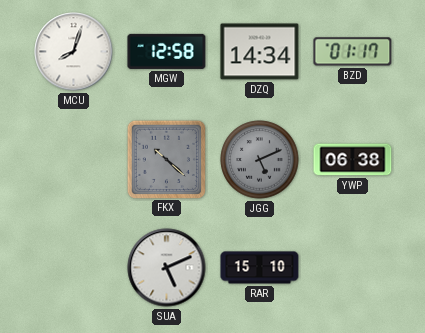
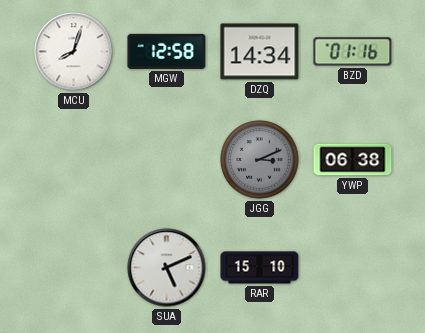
BZD: 01:17 -> 01:16
FKX: 10:22 -> none
JGG: 5:11 -> 3:11
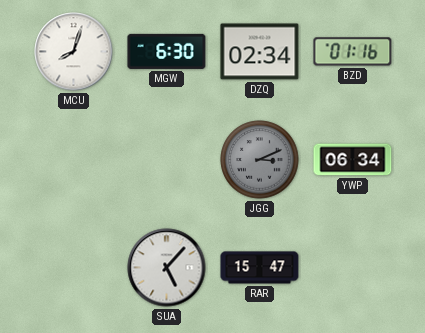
MGW: 12:58 -> 6:30
DZQ: 14:34 -> 02:34
YWP: 06:38 -> 06:34
SUA: 5:11 -> 5:07
RAR: 15:10 -> 15:47
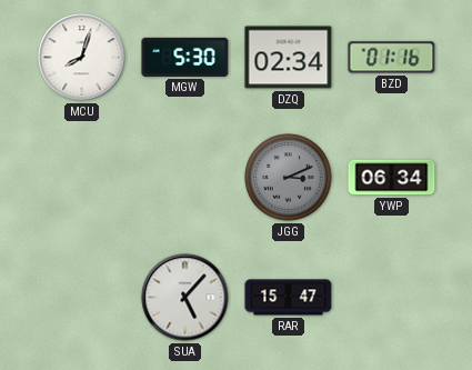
MGW: 6:30 -> 5:30
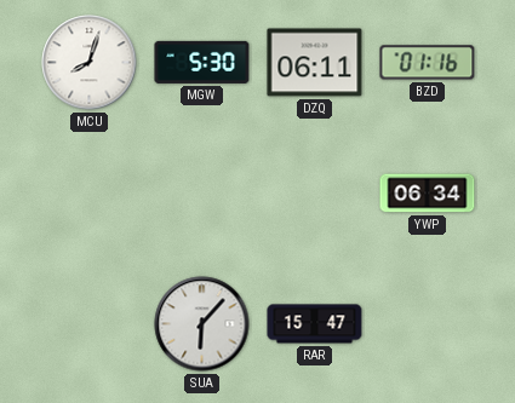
DZQ: 02:34 -> 06:11
JGG: 3:11 -> none
SUA: 5:07 -> 6:07
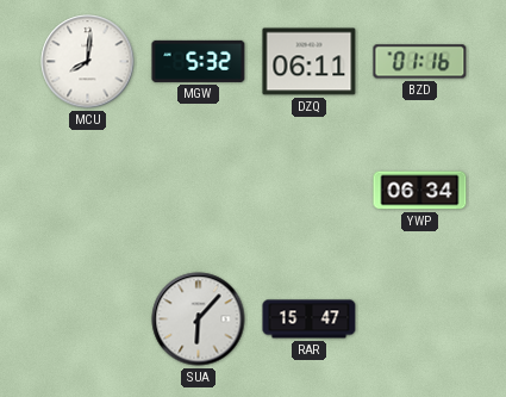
MCU: 8:03 -> 8:01
MGW: 5:30 -> 5:32
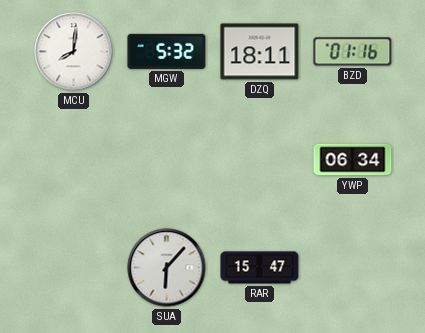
DZQ: 06:11 -> 18:11
